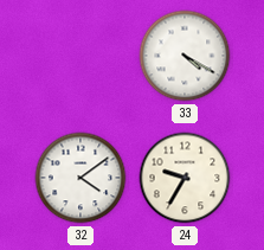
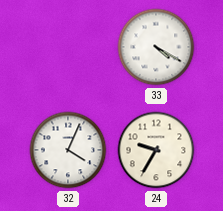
32: 4:09 -> 4:04
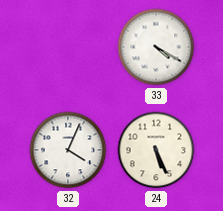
24: 9:35 -> 5:26
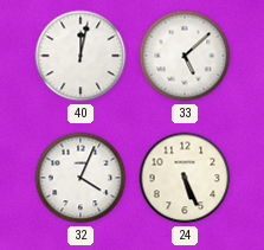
40: none -> 12:02
33: 4:20 -> 5:08
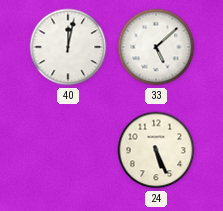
32: 4:04 -> none
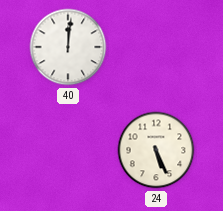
40: 12:02 -> 12:01
33: 5:08 -> none
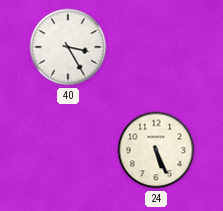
40: 12:01 -> 3:25
